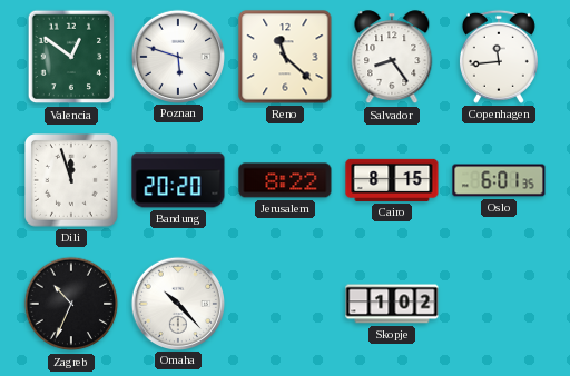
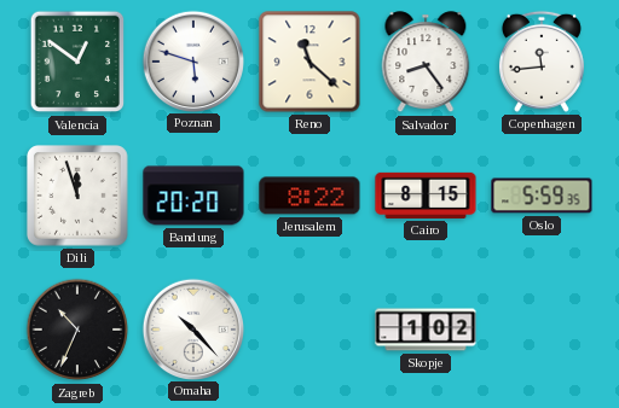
Oslo: 6:01 -> 5:59
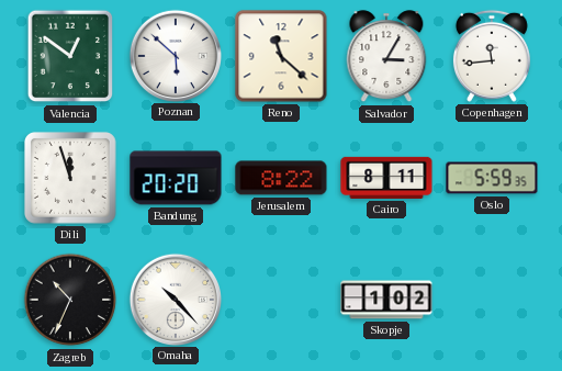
Poznan: 5:48 -> 5:52
Salvador: 8:24 -> 3:05
Cairo: 8:15 -> 8:11
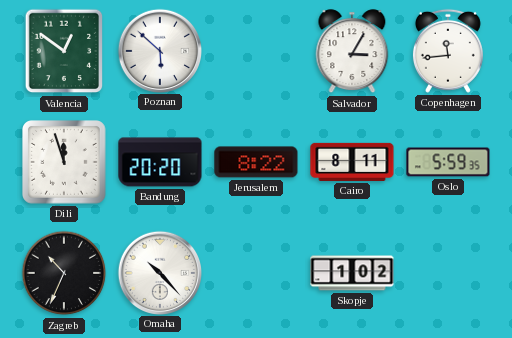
Reno: 11:22 -> none
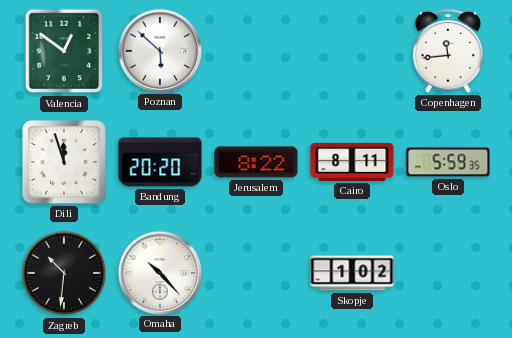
Salvador: 3:05 -> none
Zagreb: 10:34 -> 10:31
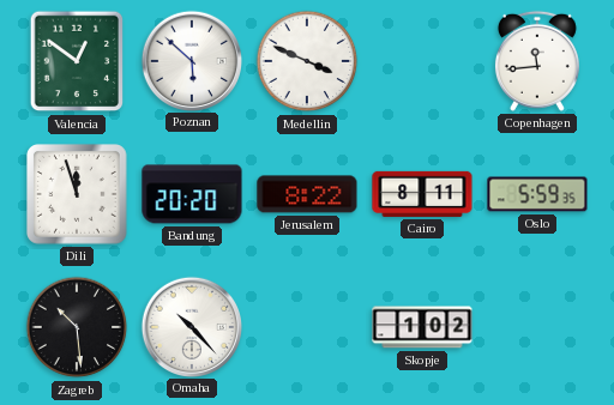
Medellin: none -> 3:49
Zagreb: 10:31 -> 10:29
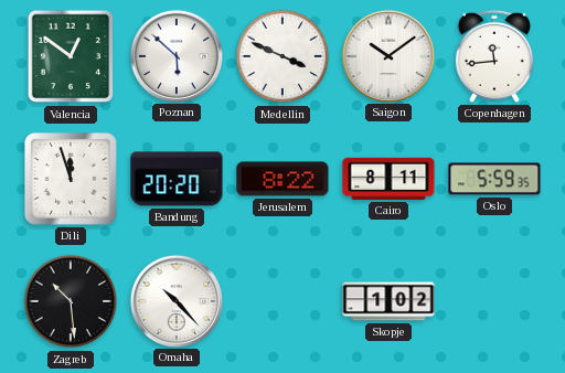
Saigon: none -> 10:09
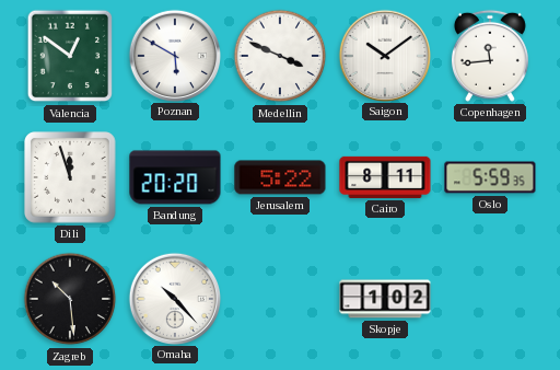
Poznan: 5:52 -> 5:50
Jerusalem: 8:22 -> 5:22
